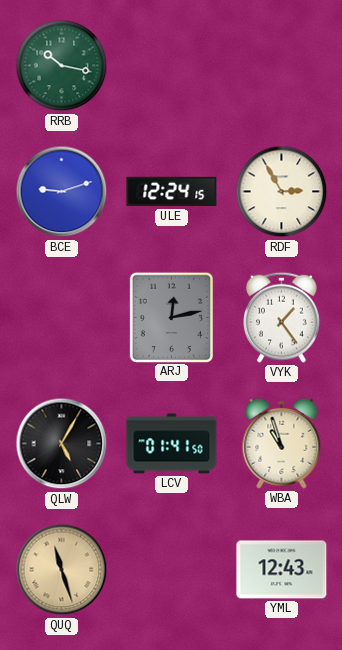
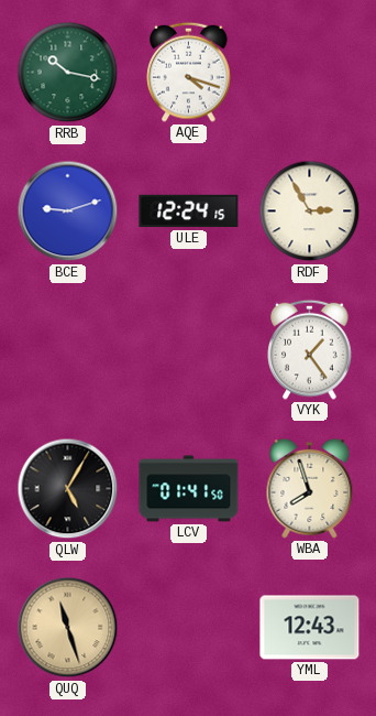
AQE: none -> 4:18
ARJ: 12:13 -> none
WBA: 10:57 -> 7:57
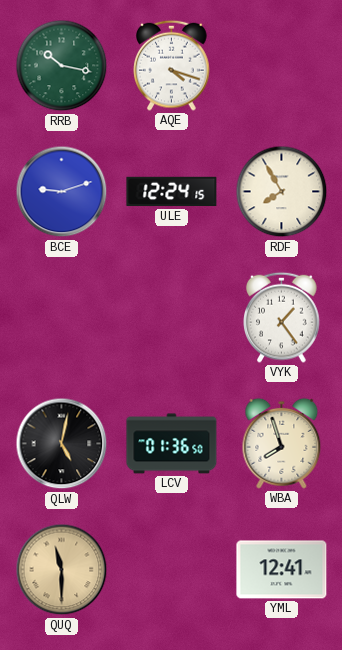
RDF: 2:55 -> 7:55
QLW: 5:05 -> 5:02
LCV: 01:41 -> 01:36
QUQ: 11:27 -> 11:30
YML: 12:43 -> 12:41
